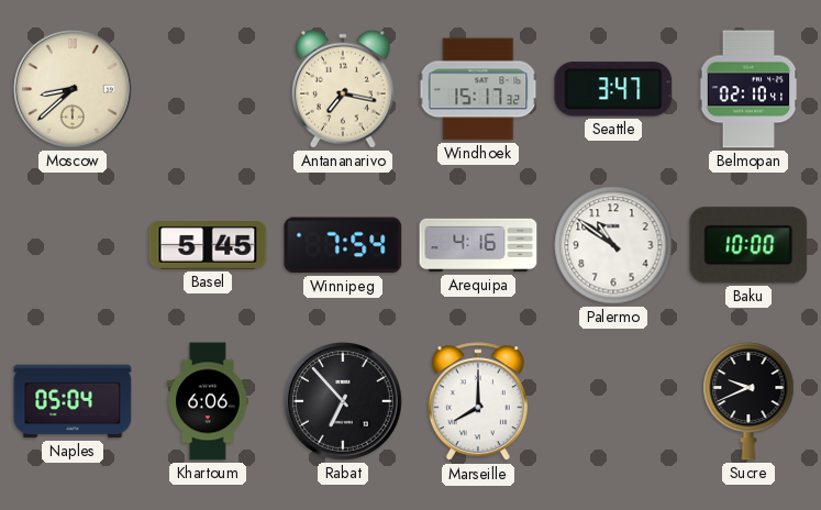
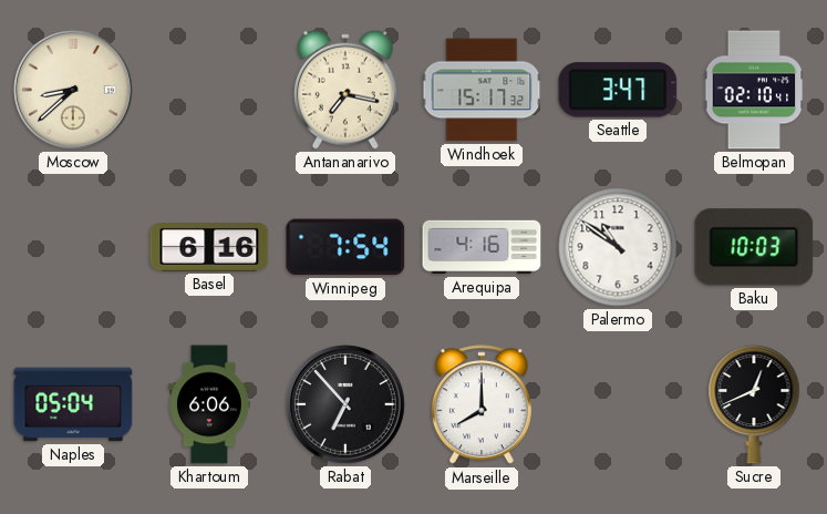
Basel: 5:45 -> 6:16
Baku: 10:00 -> 10:03
Sucre: 9:41 -> 12:41
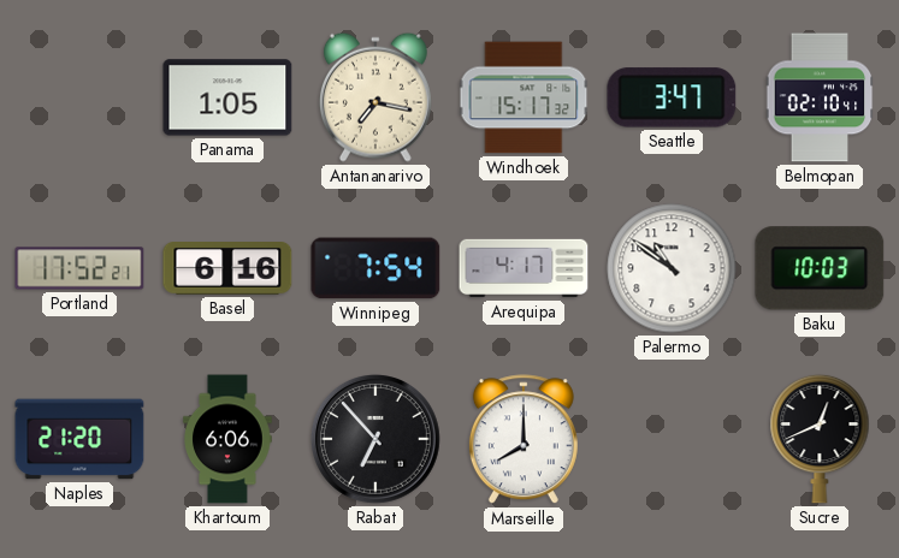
Moscow: 8:38 -> none
Panama: none -> 1:05
Portland: none -> 17:52
Arequipa: 4:16 -> 4:17
Naples: 05:04 -> 21:20
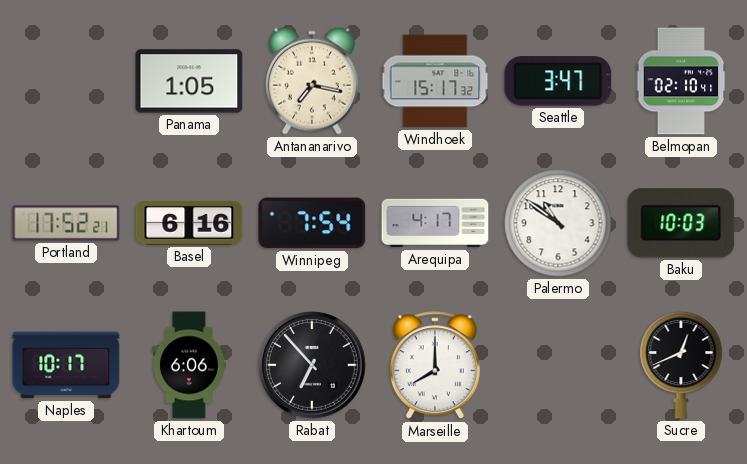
Naples: 21:20 -> 10:17
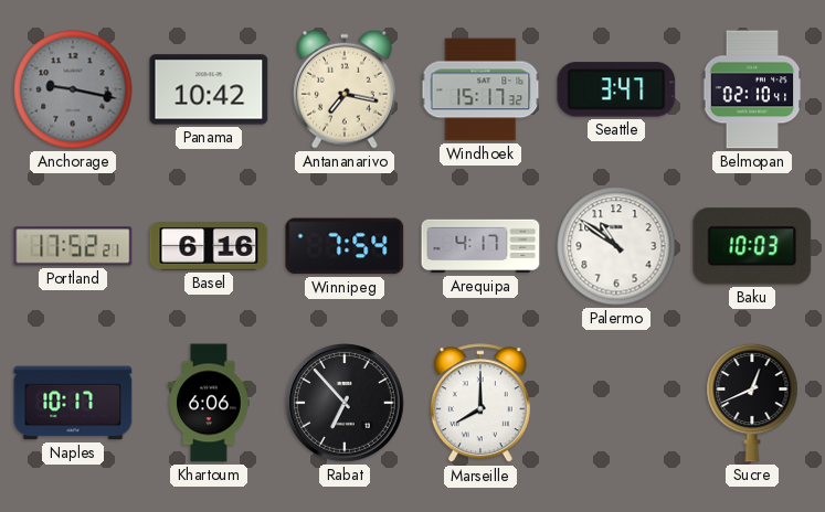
Anchorage: none -> 9:17
Panama: 1:05 -> 10:42
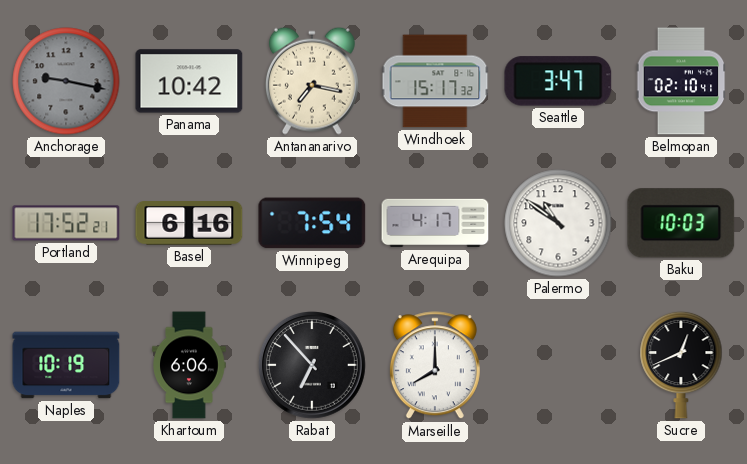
Naples: 10:17 -> 10:19
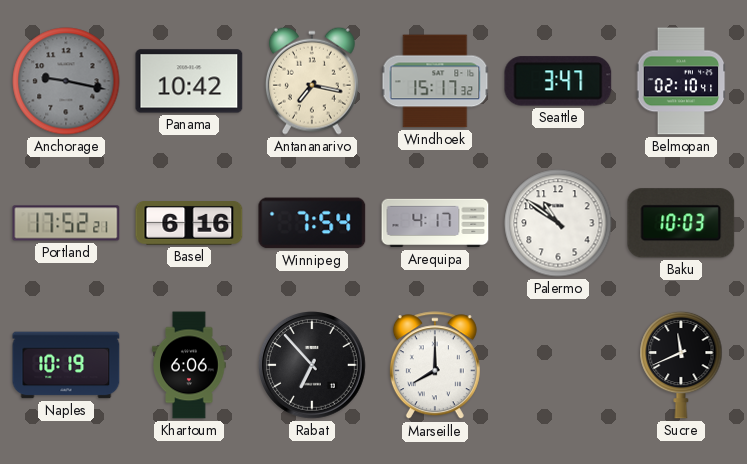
Sucre: 12:41 -> 11:41
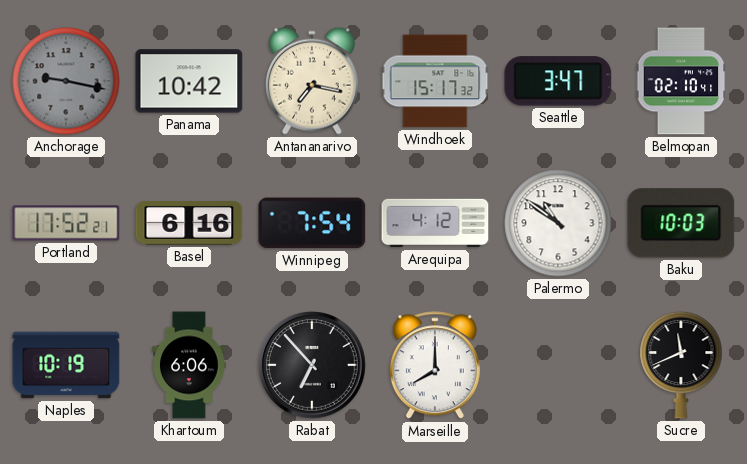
Arequipa: 4:17 -> 4:12
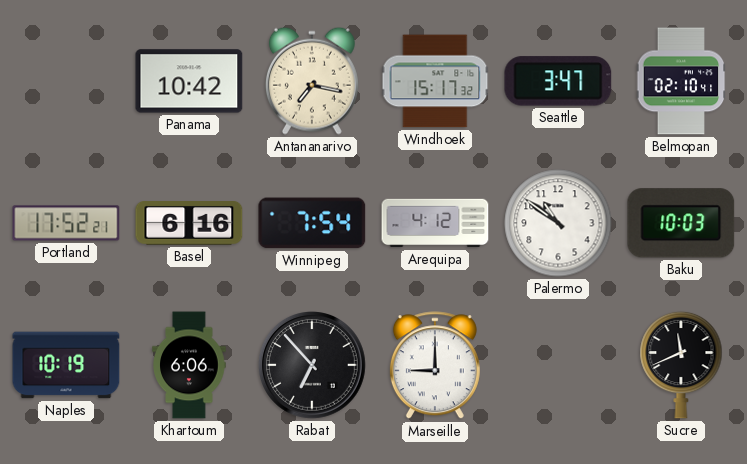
Anchorage: 9:17 -> none
Marseille: 8:00 -> 9:00
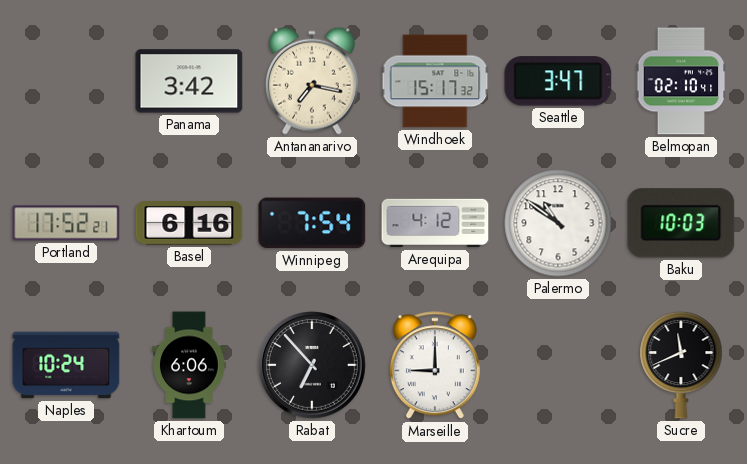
Panama: 10:42 -> 3:42
Naples: 10:19 -> 10:24
